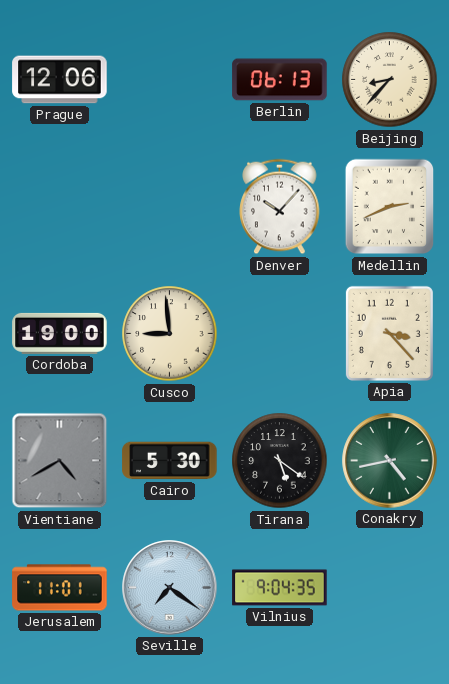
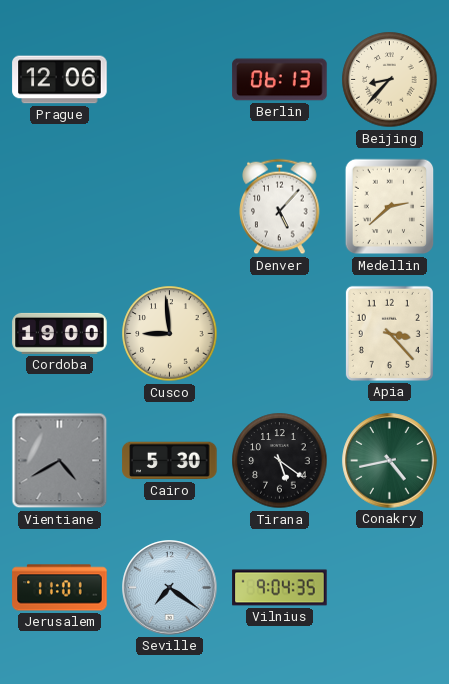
Denver: 10:07 -> 5:07
Medellin: 2:41 -> 2:38
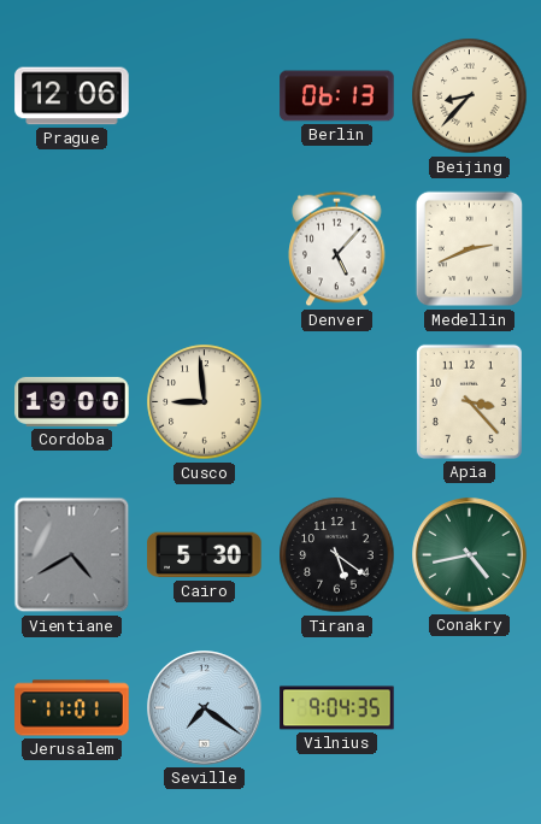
Medellin: 2:38 -> 2:41
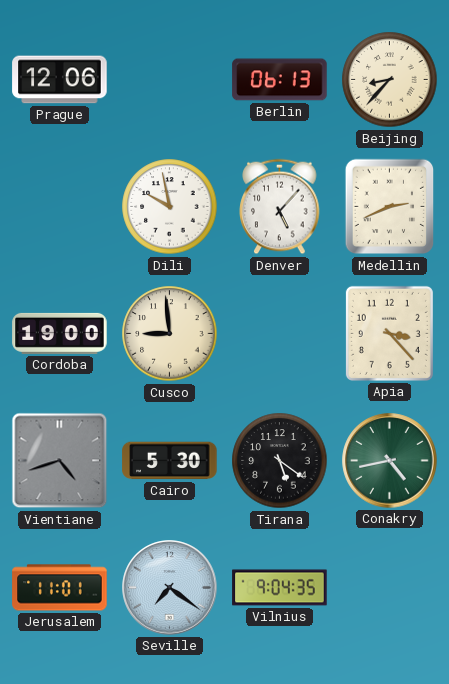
Dili: none -> 9:58
Vientiane: 4:40 -> 4:42
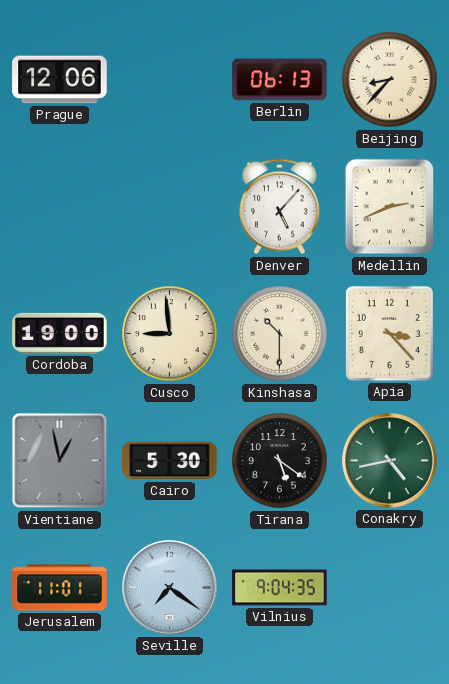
Dili: 9:58 -> none
Kinshasa: none -> 10:30
Vientiane: 4:42 -> 12:58
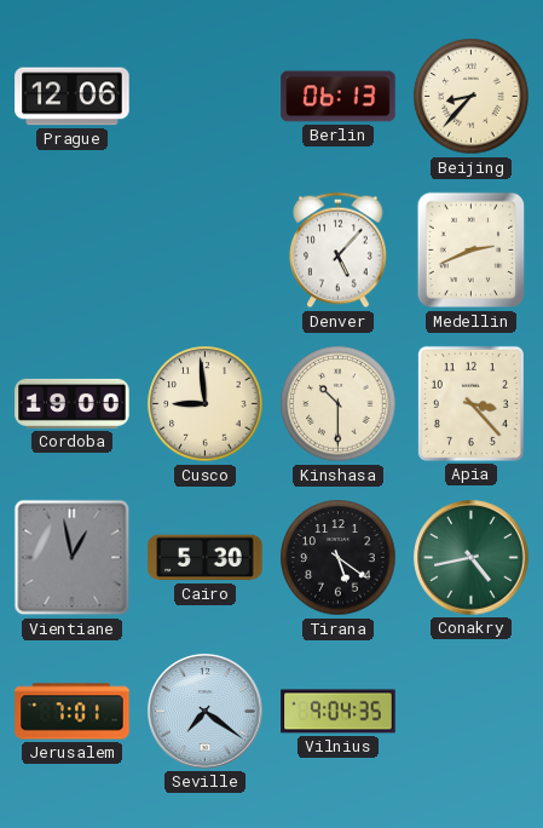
Jerusalem: 11:01 -> 7:01
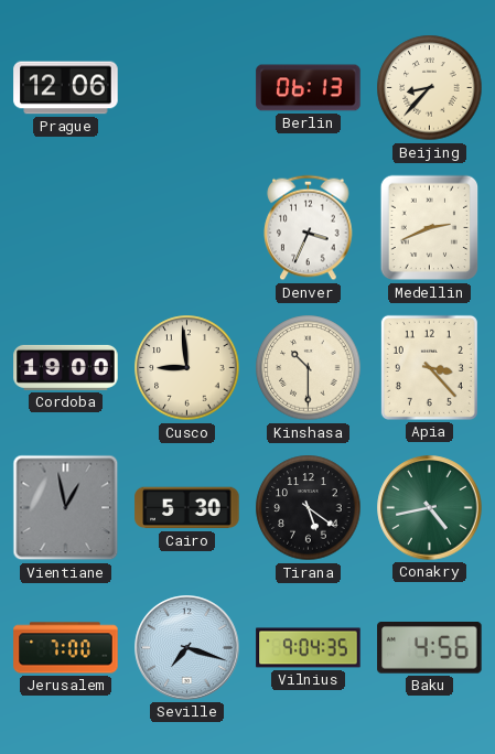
Denver: 5:07 -> 3:34
Jerusalem: 7:01 -> 7:00
Seville: 7:21 -> 7:18
Baku: none -> 4:56
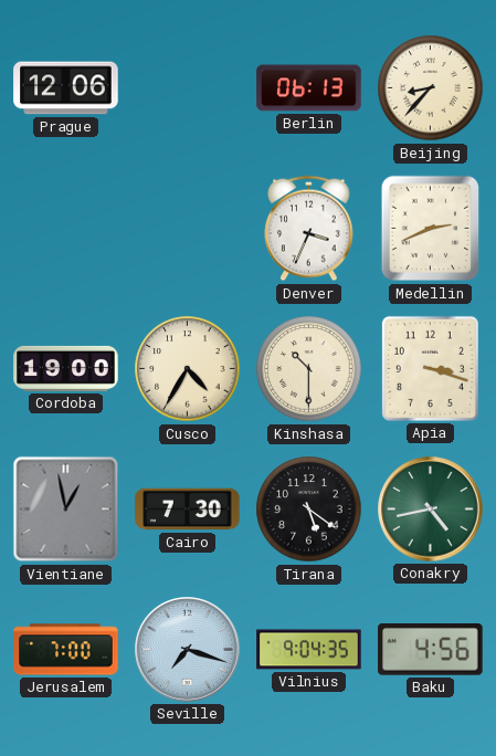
Cusco: 8:59 -> 4:35
Apia: 3:23 -> 3:18
Cairo: 5:30 -> 7:30
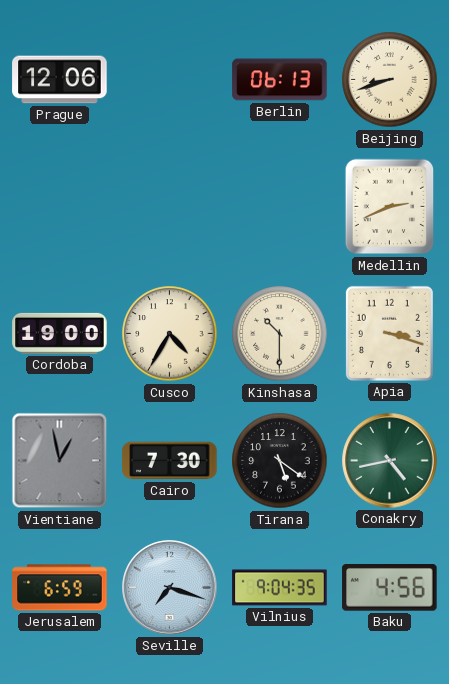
Beijing: 8:37 -> 8:42
Denver: 3:34 -> none
Jerusalem: 7:00 -> 6:59
